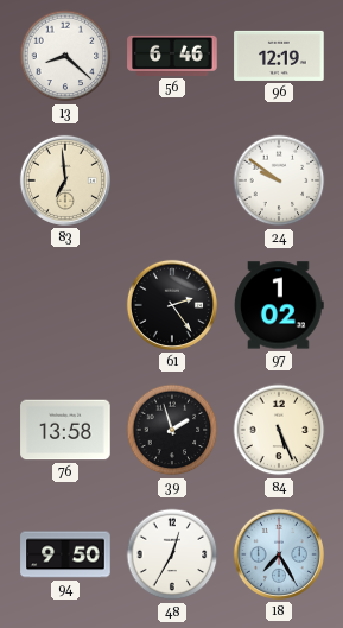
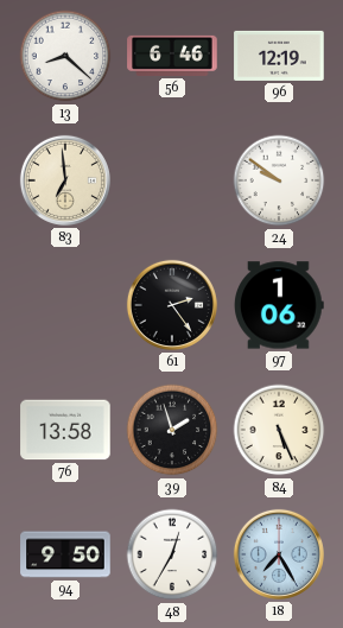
97: 1:02 -> 1:06
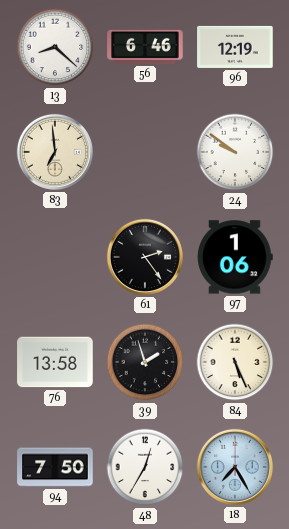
94: 9:50 -> 7:50
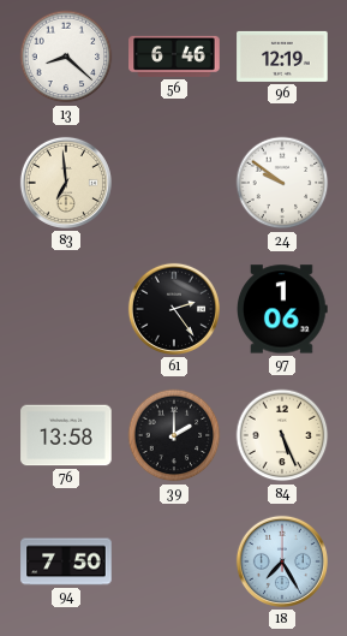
39: 1:57 -> 2:00
48: 12:35 -> none
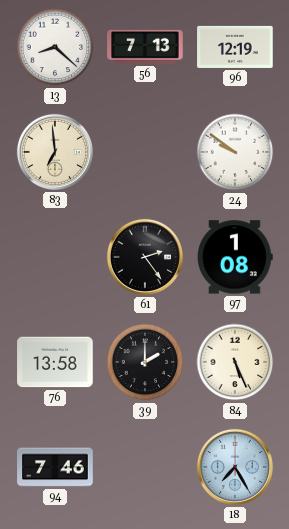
56: 6:46 -> 7:13
97: 1:06 -> 1:08
94: 7:50 -> 7:46
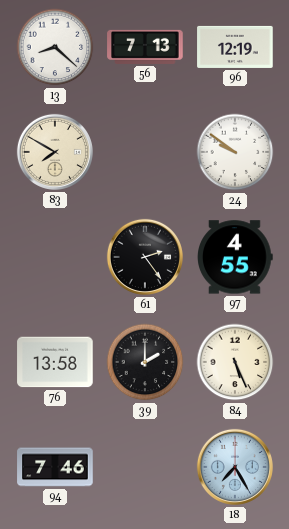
83: 6:59 -> 7:50
97: 1:08 -> 4:55
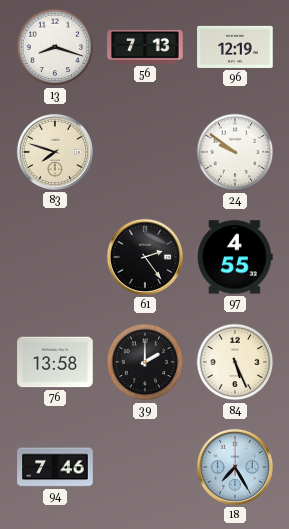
13: 8:22 -> 8:18
83: 7:50 -> 7:48
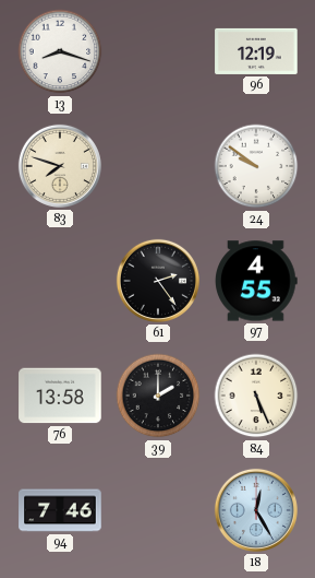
56: 7:13 -> none
18: 7:25 -> 12:25
